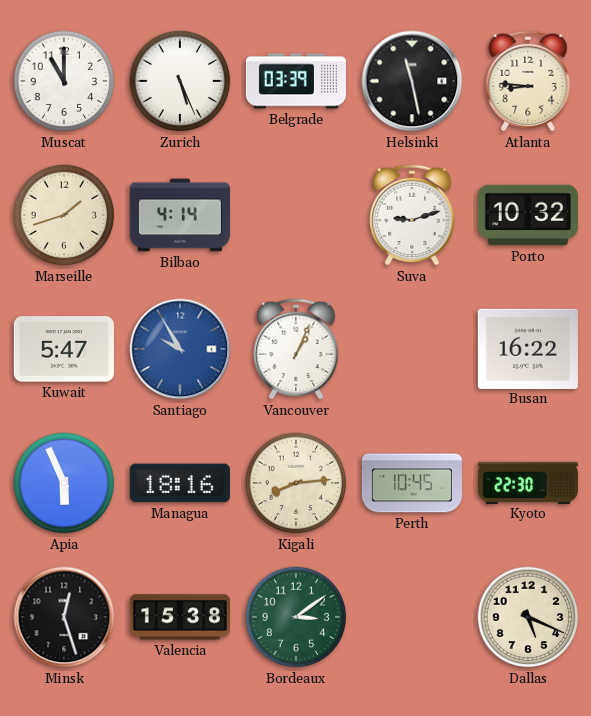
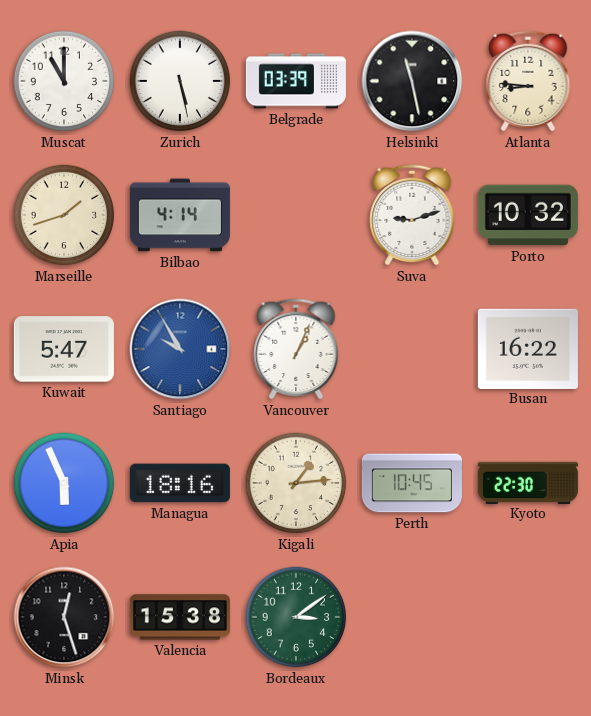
Zurich: 5:26 -> 5:28
Kigali: 8:14 -> 1:14
Dallas: 5:19 -> none
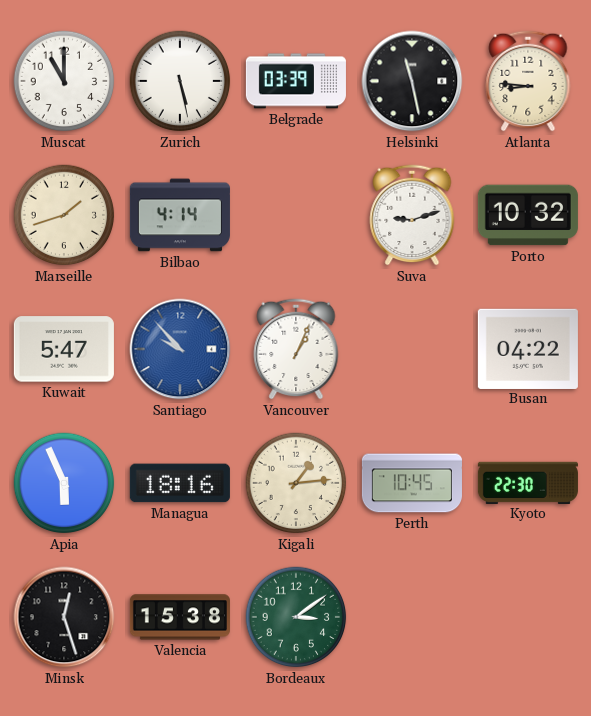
Santiago: 9:55 -> 9:53
Busan: 16:22 -> 04:22
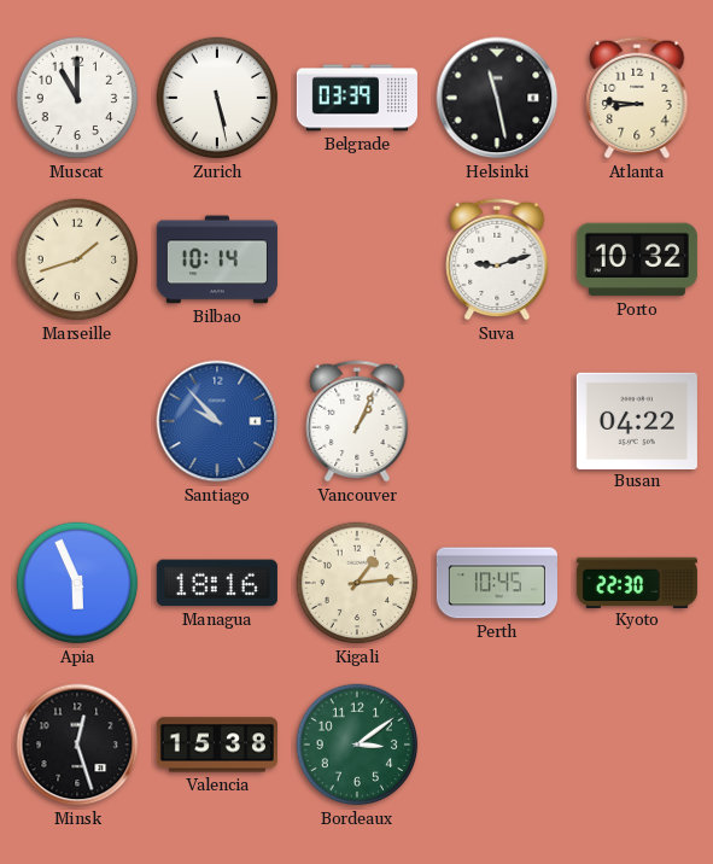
Bilbao: 4:14 -> 10:14
Kuwait: 5:47 -> none
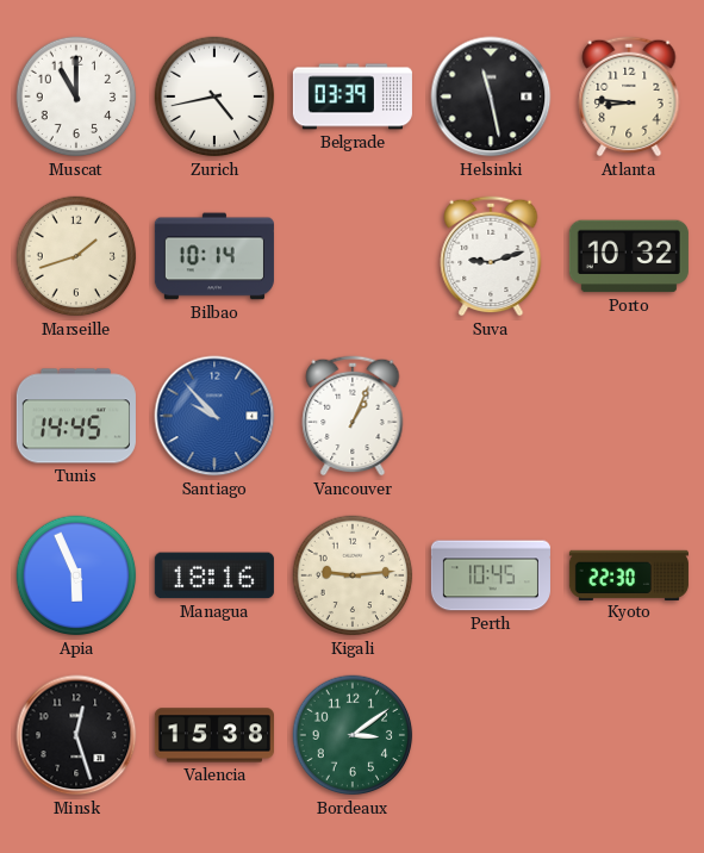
Zurich: 5:28 -> 4:43
Tunis: none -> 14:45
Busan: 04:22 -> none
Kigali: 1:14 -> 9:14
